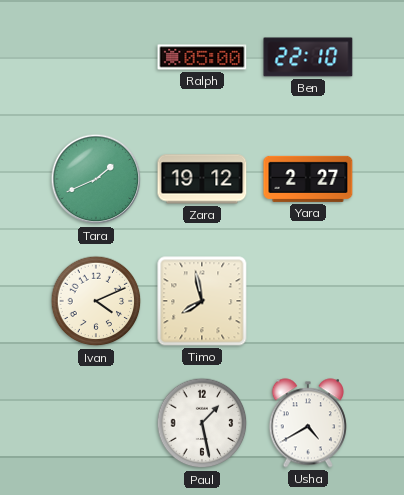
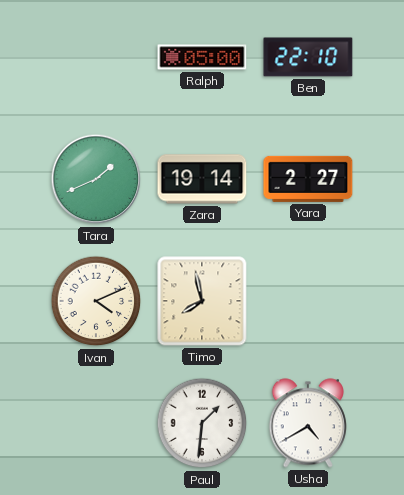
Zara: 19:12 -> 19:14
Paul: 1:28 -> 1:31
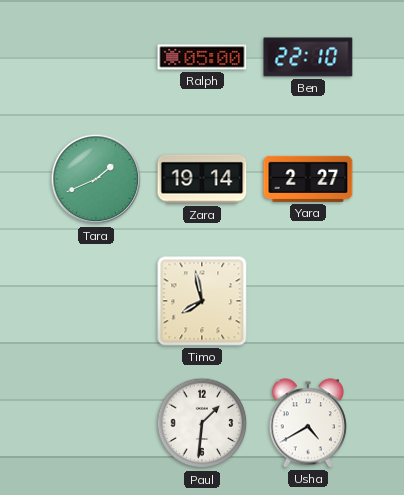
Ivan: 4:11 -> none
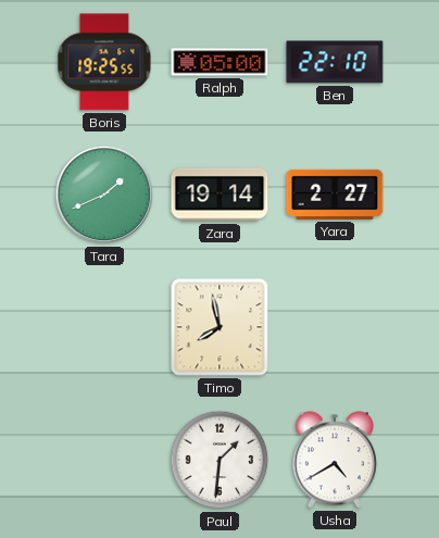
Boris: none -> 19:25
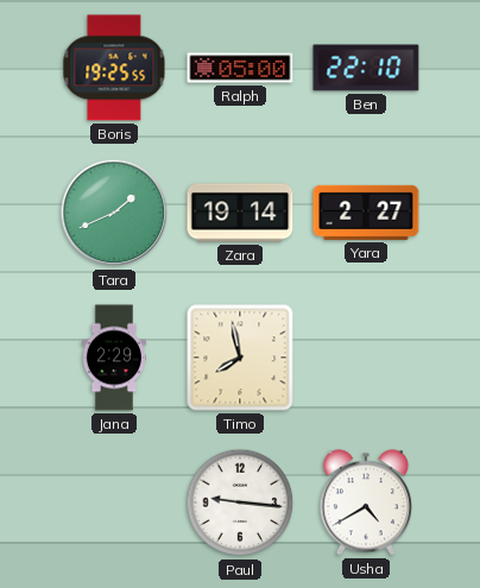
Jana: none -> 2:29
Paul: 1:31 -> 9:16
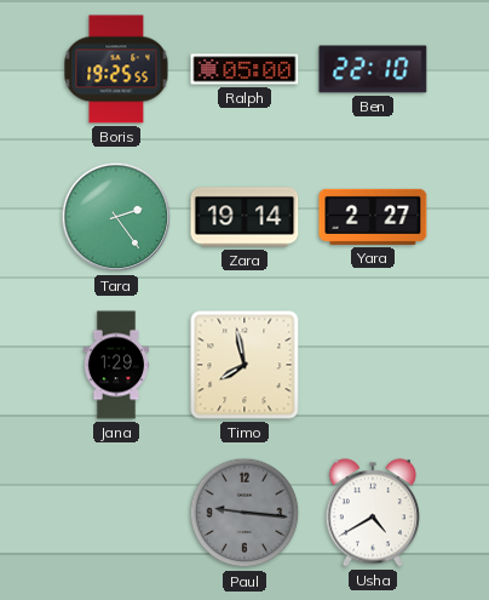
Tara: 1:41 -> 2:24
Jana: 2:29 -> 1:29
Paul dial: white -> grey
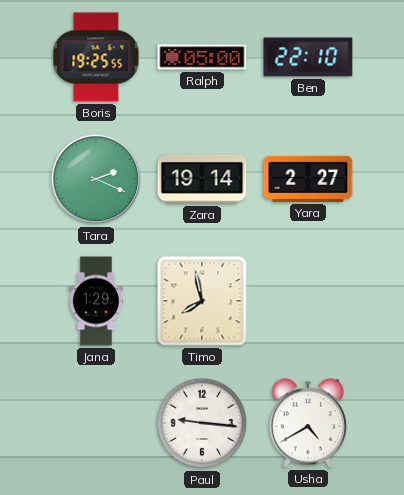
Tara: 2:24 -> 2:19
Paul dial: grey -> white
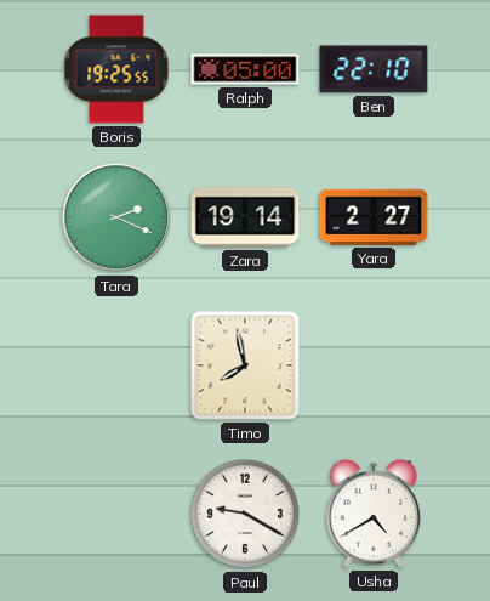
Jana: 1:29 -> none
Paul: 9:16 -> 9:20
